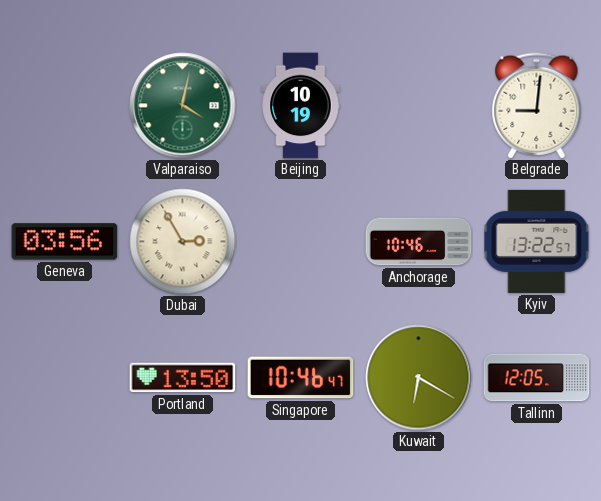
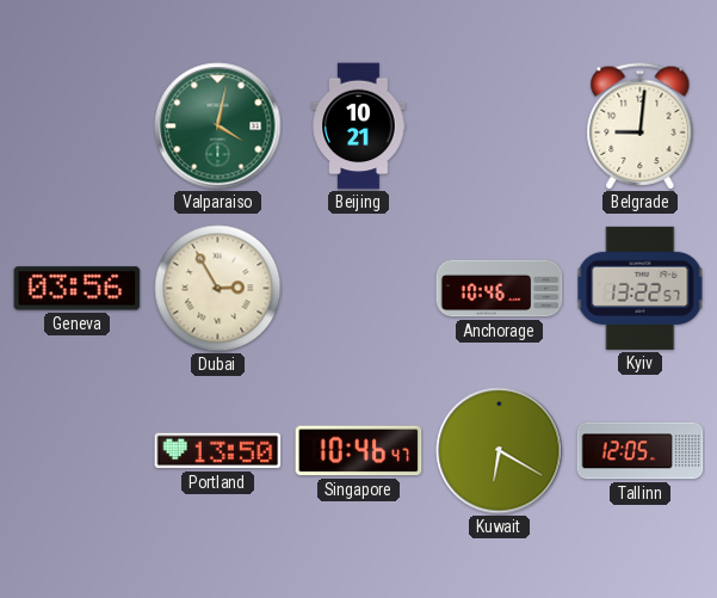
Beijing: 10:19 -> 10:21
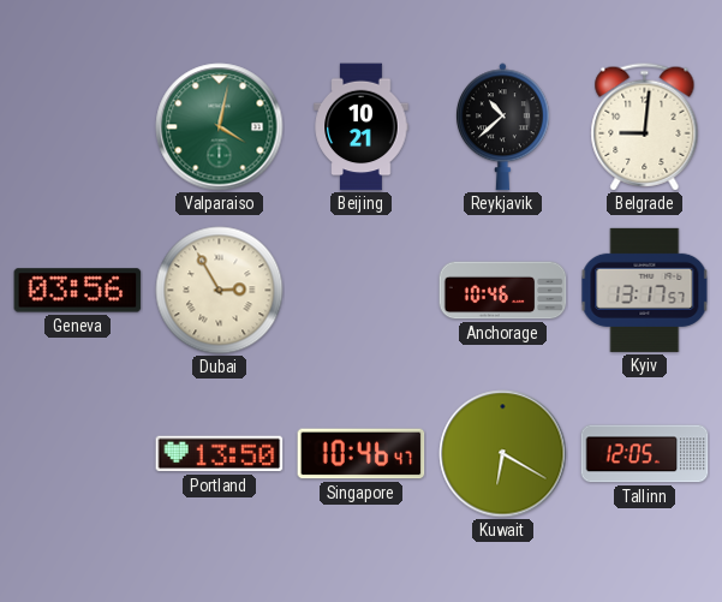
Reykjavik: none -> 10:38
Kyiv: 13:22 -> 13:17
